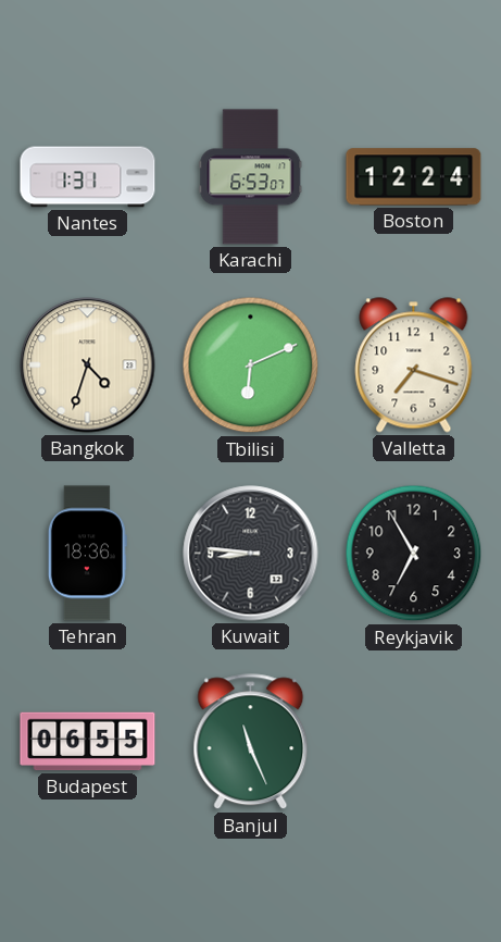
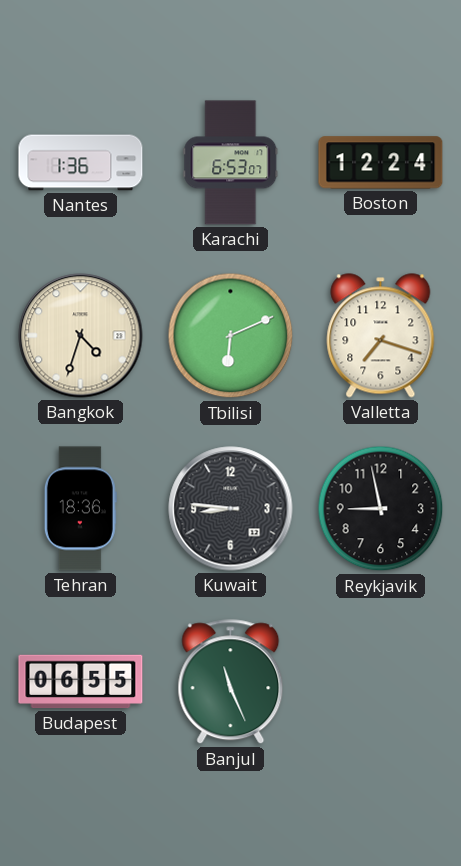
Nantes: 1:31 -> 1:36
Reykjavik: 6:55 -> 8:58
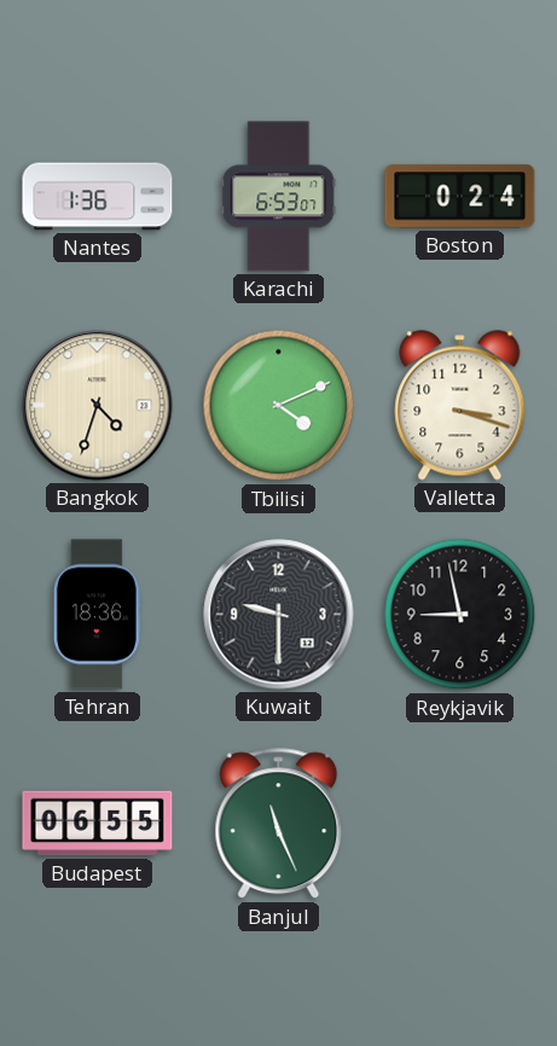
Boston: 12:24 -> 0:24
Tbilisi: 6:11 -> 4:11
Valletta: 7:18 -> 3:18
Kuwait: 8:46 -> 9:30
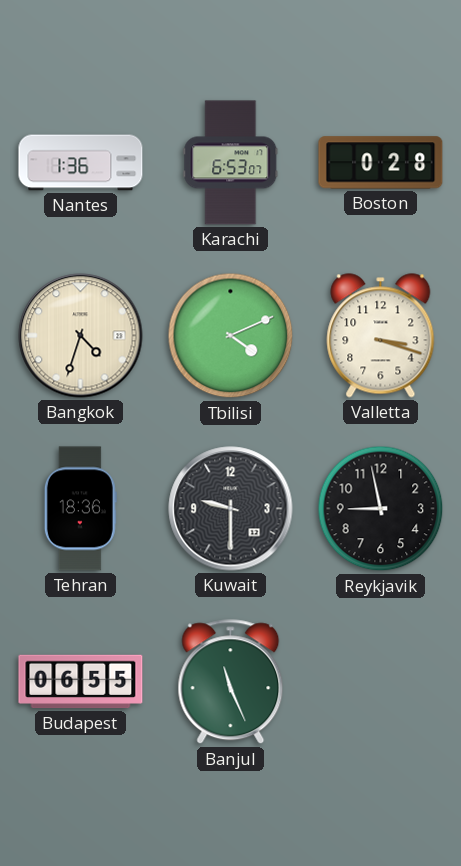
Boston: 0:24 -> 0:28
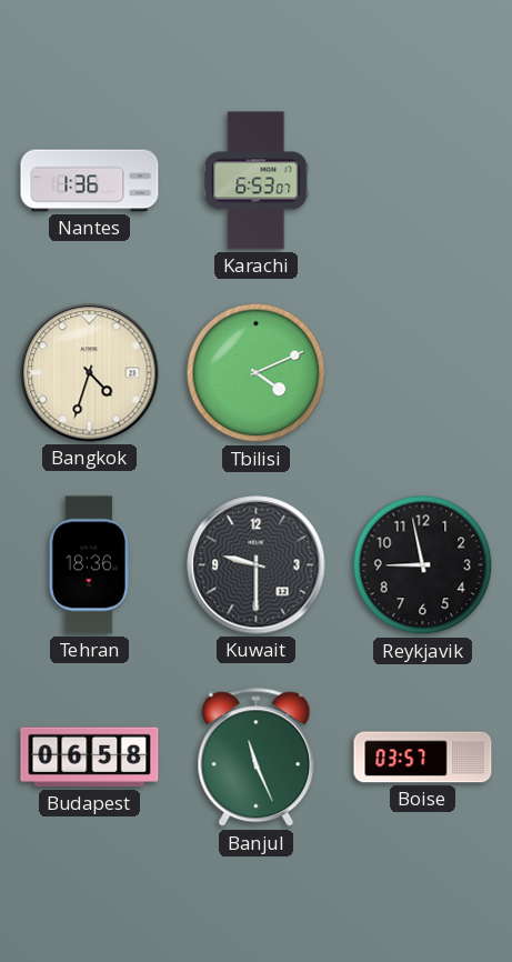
Boston: 0:28 -> none
Valletta: 3:18 -> none
Budapest: 06:55 -> 06:58
Boise: none -> 03:57
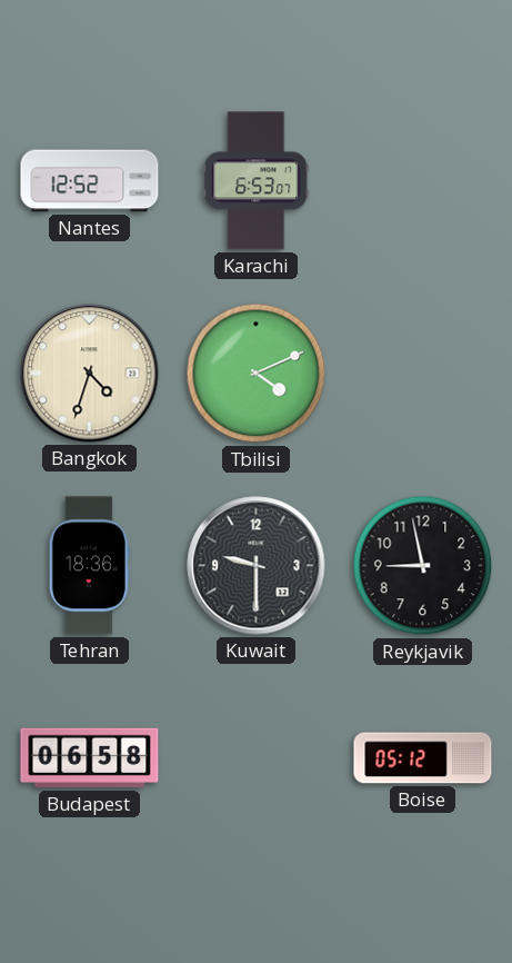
Nantes: 1:36 -> 12:52
Banjul: 11:26 -> none
Boise: 03:57 -> 05:12
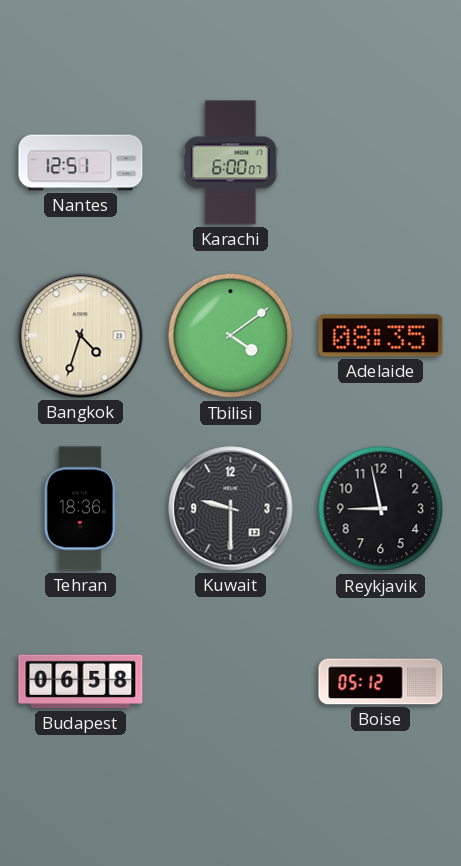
Nantes: 12:52 -> 12:51
Karachi: 6:53 -> 6:00
Tbilisi: 4:11 -> 4:09
Adelaide: none -> 08:35
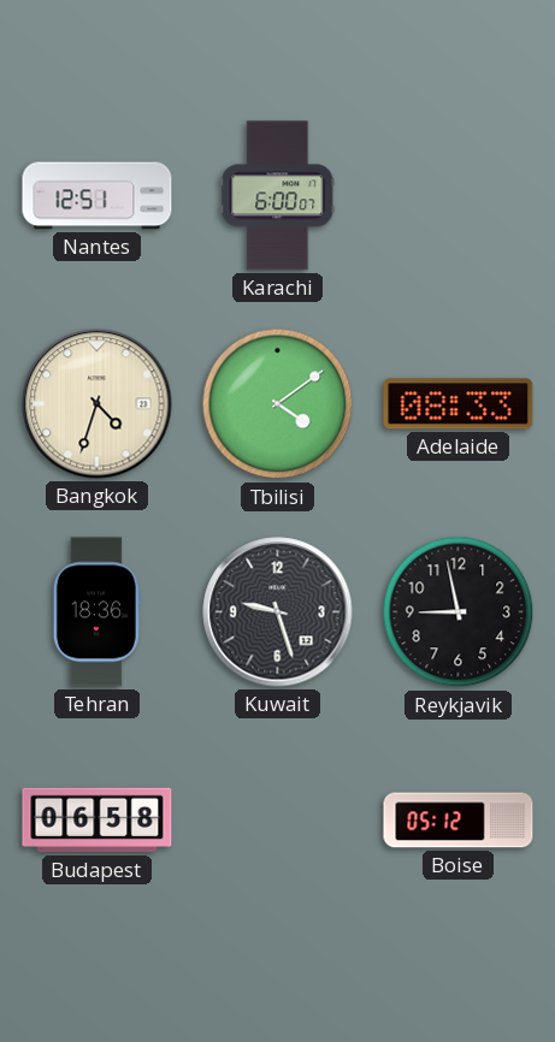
Adelaide: 08:35 -> 08:33
Kuwait: 9:30 -> 9:27
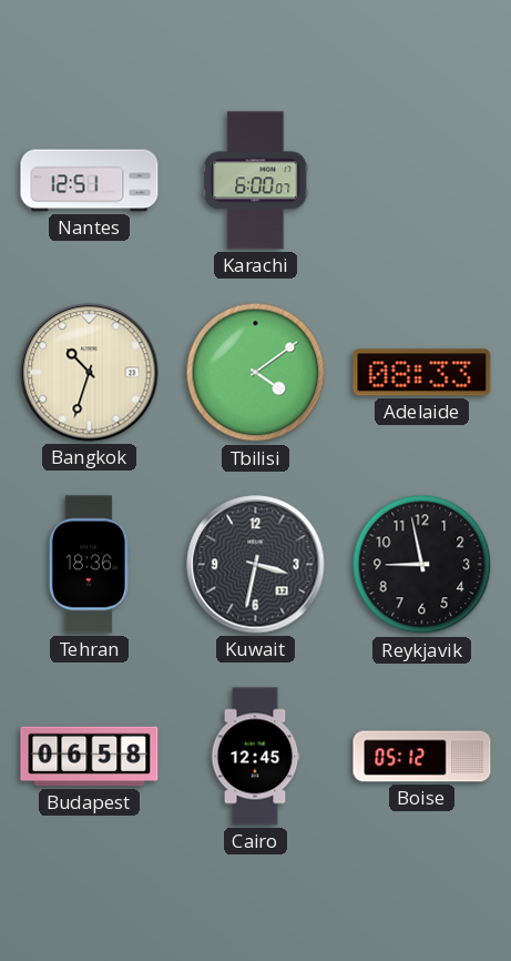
Bangkok: 4:33 -> 10:33
Kuwait: 9:27 -> 3:32
Cairo: none -> 12:45
